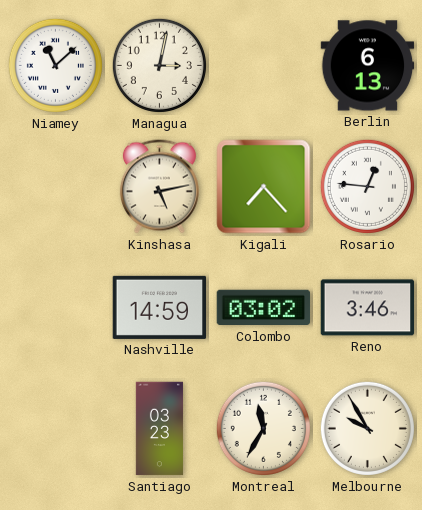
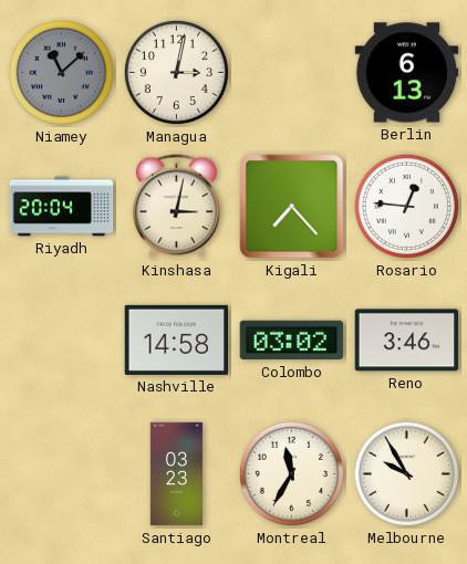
Niamey dial: white -> grey
Riyadh: none -> 20:04
Kinshasa: 5:13 -> 3:02
Nashville: 14:59 -> 14:58
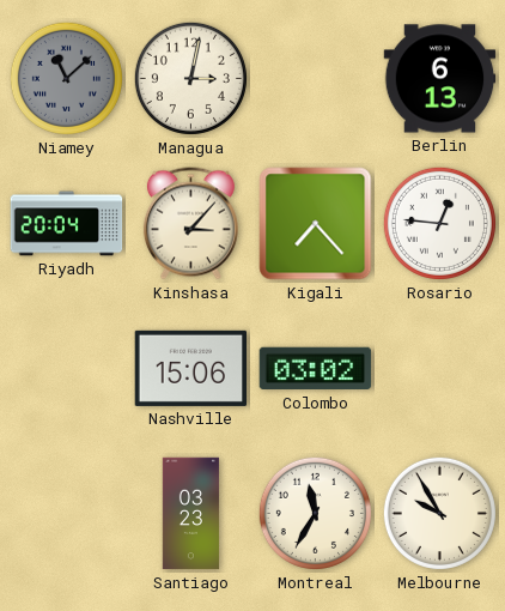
Kinshasa: 3:02 -> 3:07
Nashville: 14:58 -> 15:06
Reno: 3:46 -> none
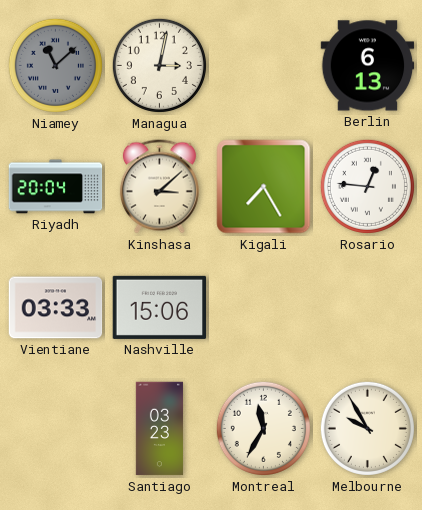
Kinshasa: 3:07 -> 3:08
Kigali: 7:23 -> 7:25
Vientiane: none -> 03:33
Colombo: 03:02 -> none
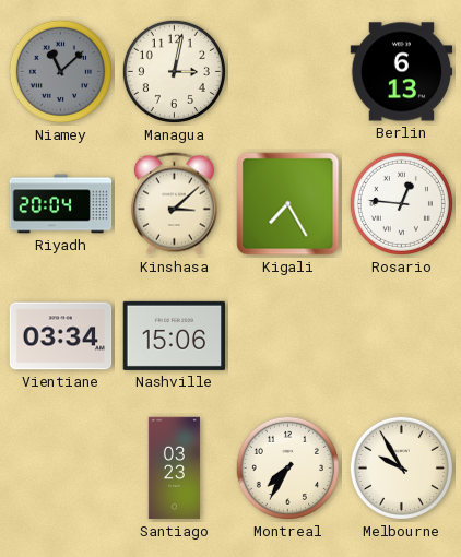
Vientiane: 03:33 -> 03:34
Montreal: 11:35 -> 7:35
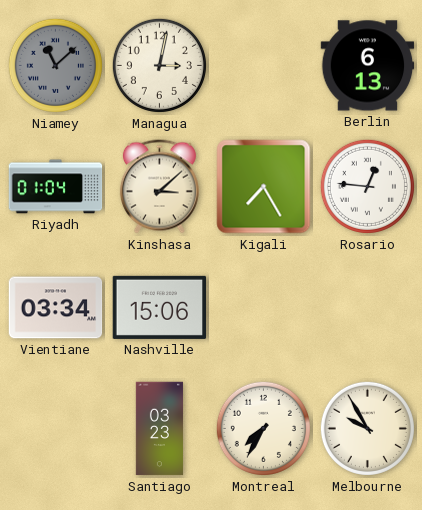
Riyadh: 20:04 -> 01:04
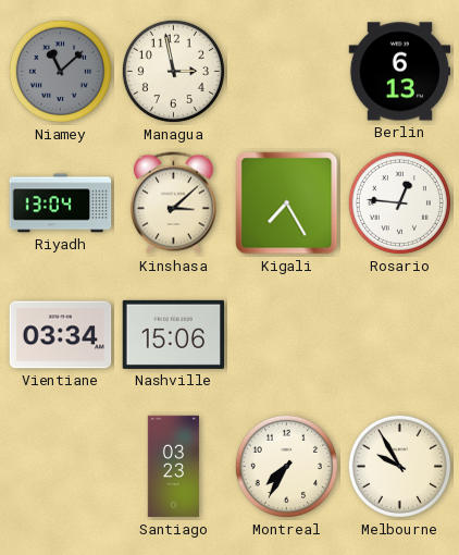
Managua: 3:02 -> 2:58
Riyadh: 01:04 -> 13:04
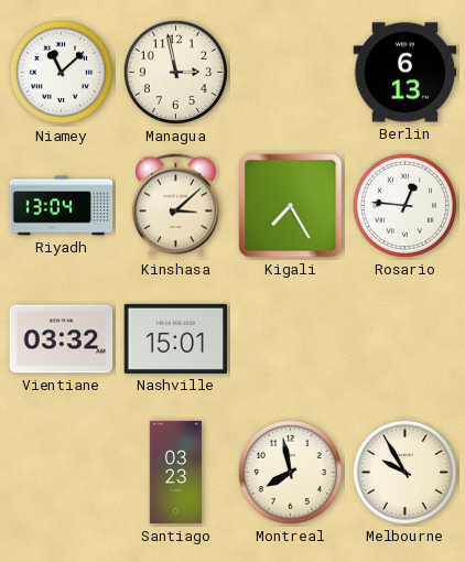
Niamey dial: grey -> white
Vientiane: 03:34 -> 03:32
Nashville: 15:06 -> 15:01
Montreal: 7:35 -> 7:58
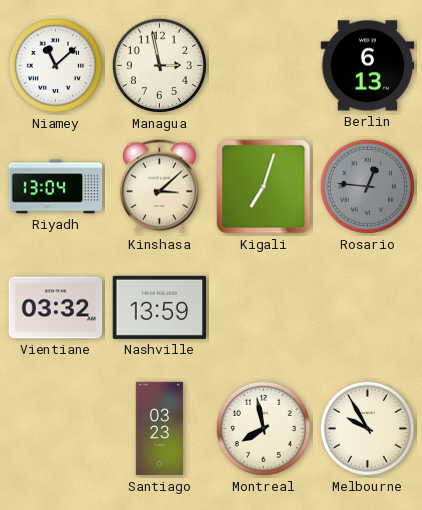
Kigali: 7:25 -> 7:03
Rosario dial: white -> grey
Nashville: 15:01 -> 13:59
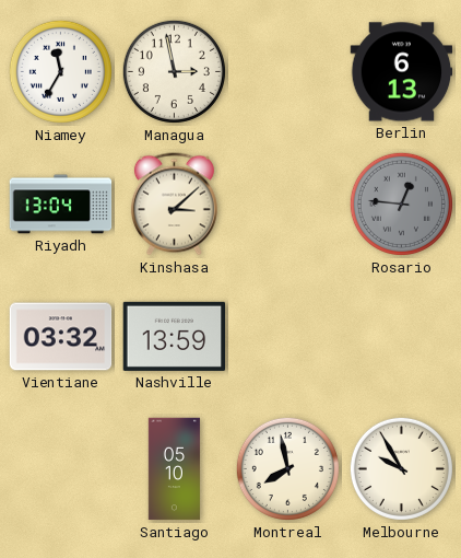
Niamey: 11:08 -> 11:35
Kigali: 7:03 -> none
Santiago: 03:23 -> 05:10
